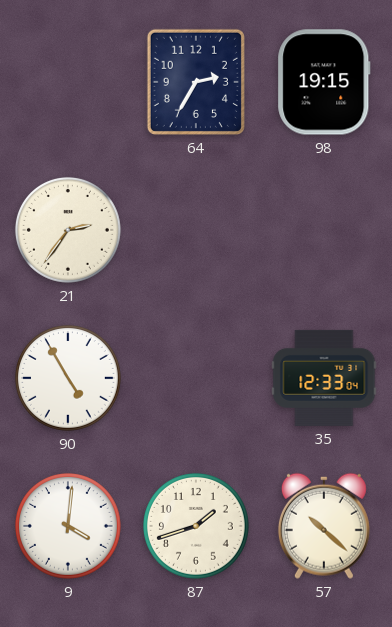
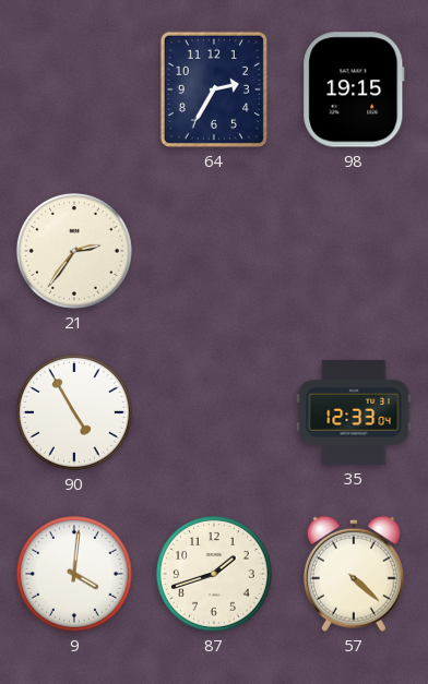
57: 10:22 -> 4:22
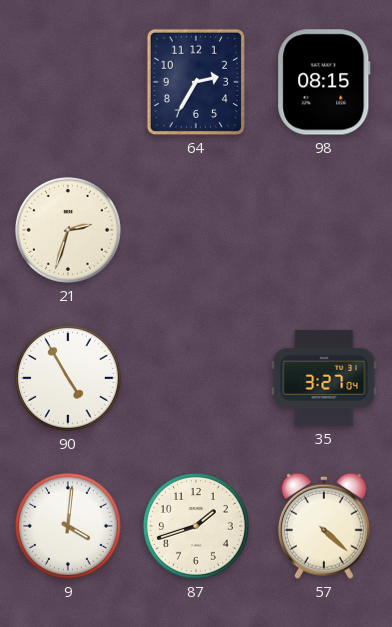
98: 19:15 -> 08:15
21: 2:36 -> 2:33
35: 12:33 -> 3:27
